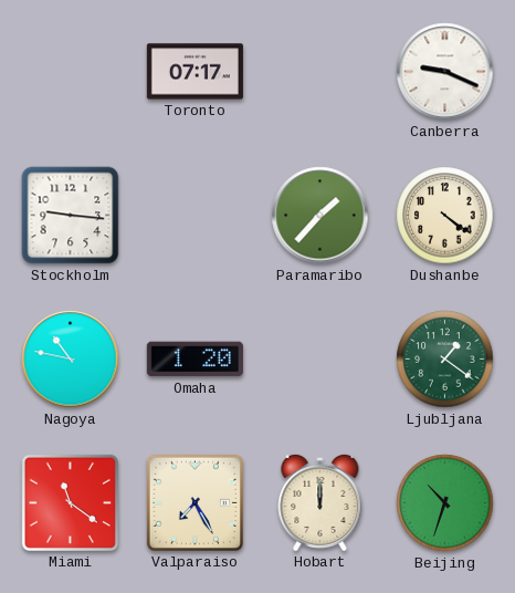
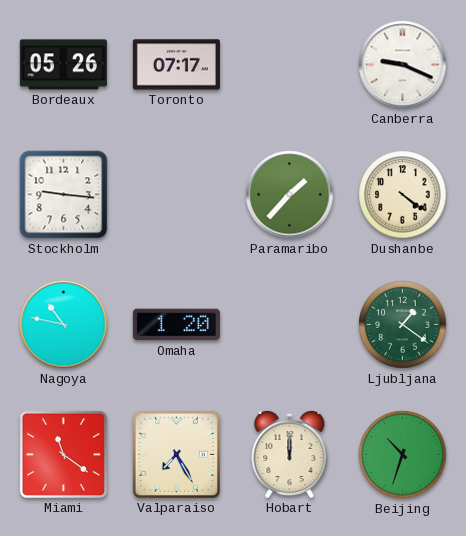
Bordeaux: none -> 05:26
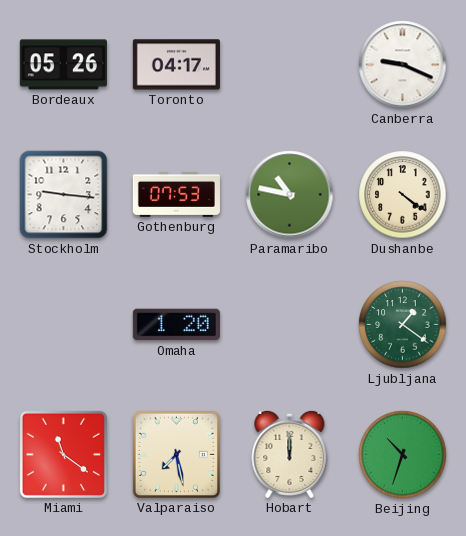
Toronto: 07:17 -> 04:17
Gothenburg: none -> 07:53
Paramaribo: 1:37 -> 10:47
Nagoya: 10:47 -> none
Valparaiso: 7:25 -> 7:28
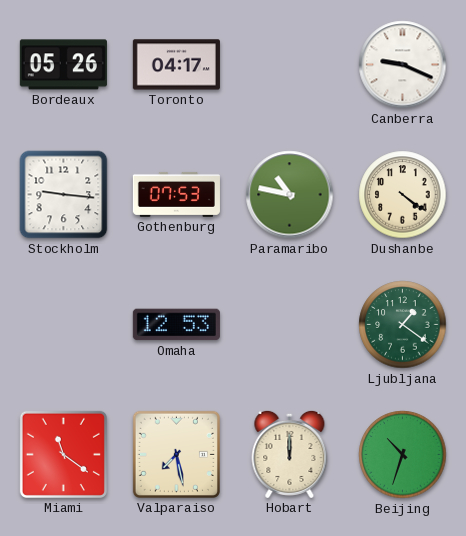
Omaha: 1:20 -> 12:53
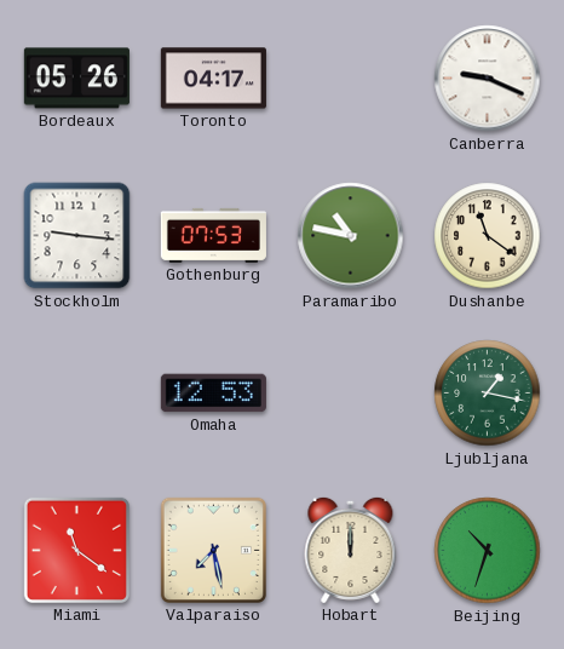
Dushanbe: 4:21 -> 11:21
Ljubljana: 1:21 -> 1:17
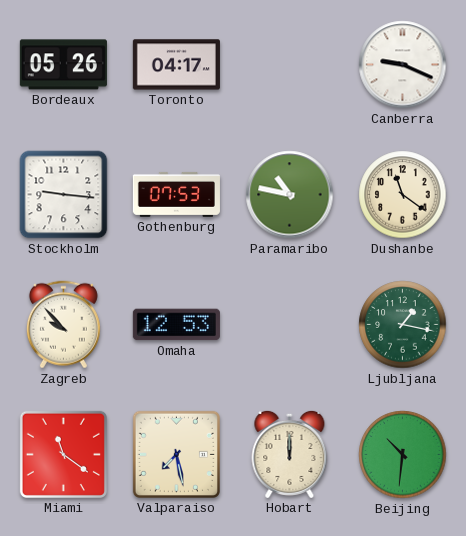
Zagreb: none -> 9:53
Beijing: 10:33 -> 10:31
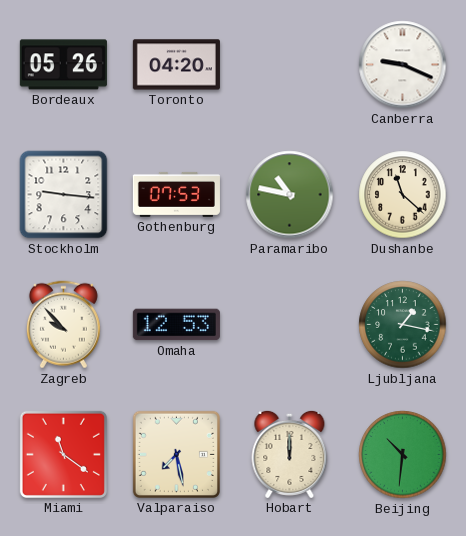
Toronto: 04:17 -> 04:20
Dushanbe: 11:21 -> 11:22
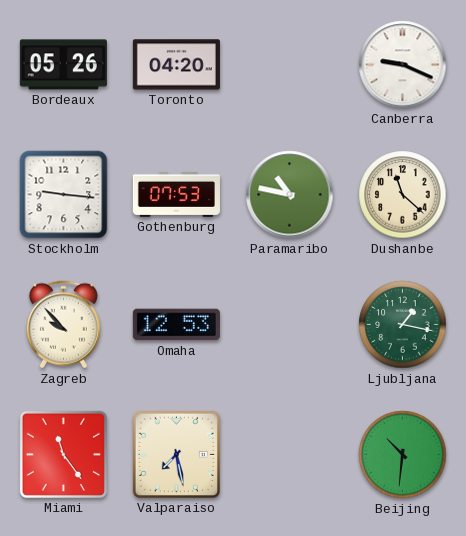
Miami: 11:21 -> 11:24
Hobart: 12:00 -> none
